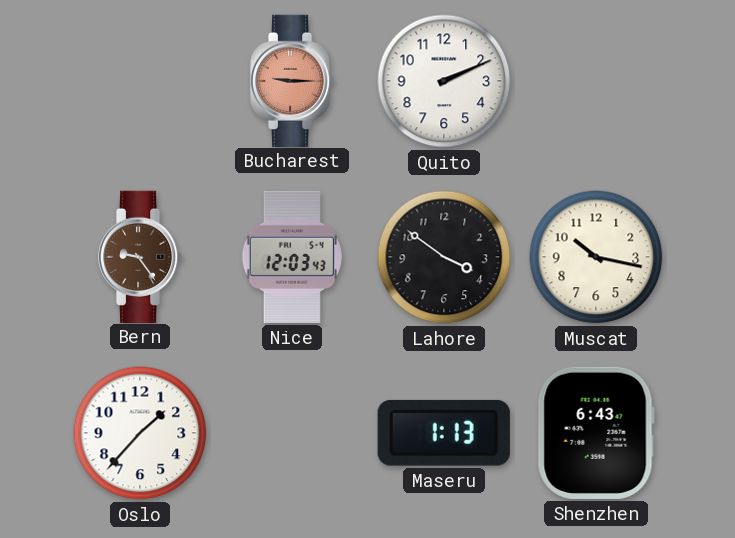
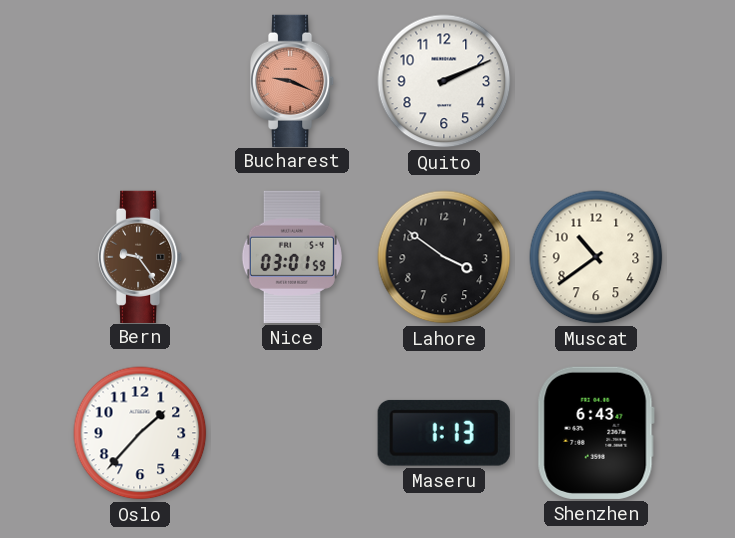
Bucharest: 9:15 -> 9:19
Nice: 12:03 -> 03:01
Muscat: 10:17 -> 10:39
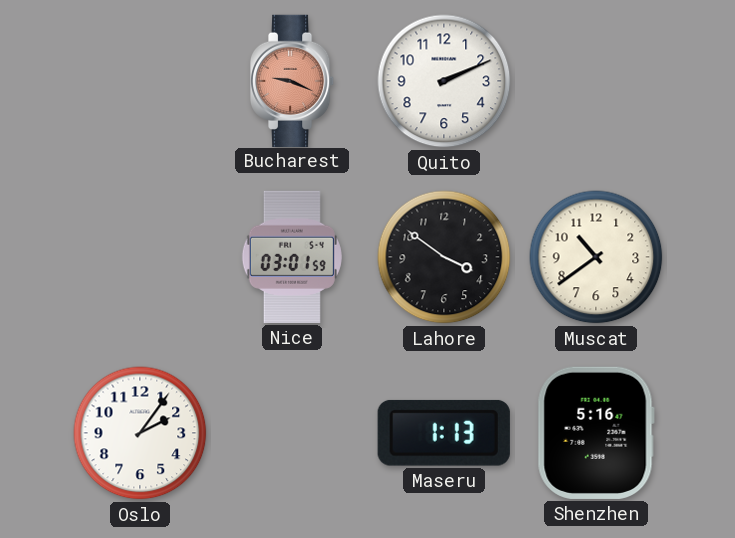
Bern: 9:24 -> none
Oslo: 1:37 -> 2:06
Shenzhen: 6:43 -> 5:16
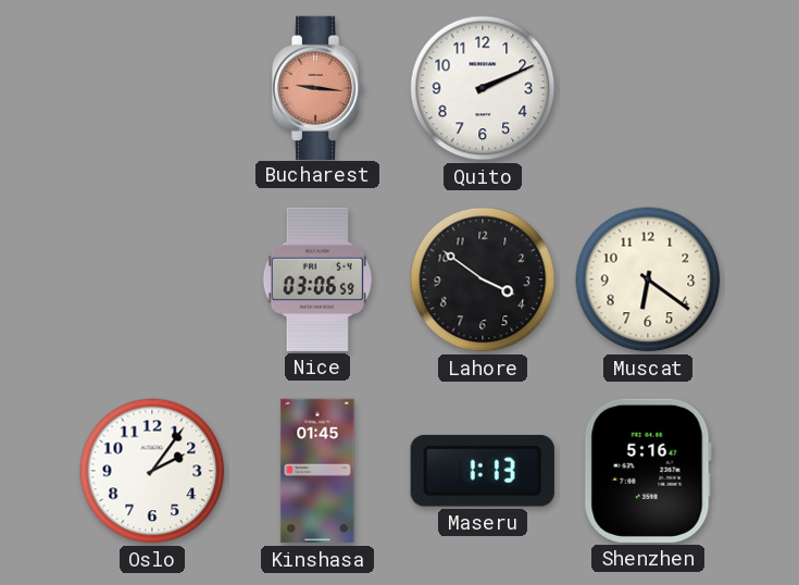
Bucharest: 9:19 -> 9:16
Nice: 03:01 -> 03:06
Muscat: 10:39 -> 6:21
Kinshasa: none -> 01:45
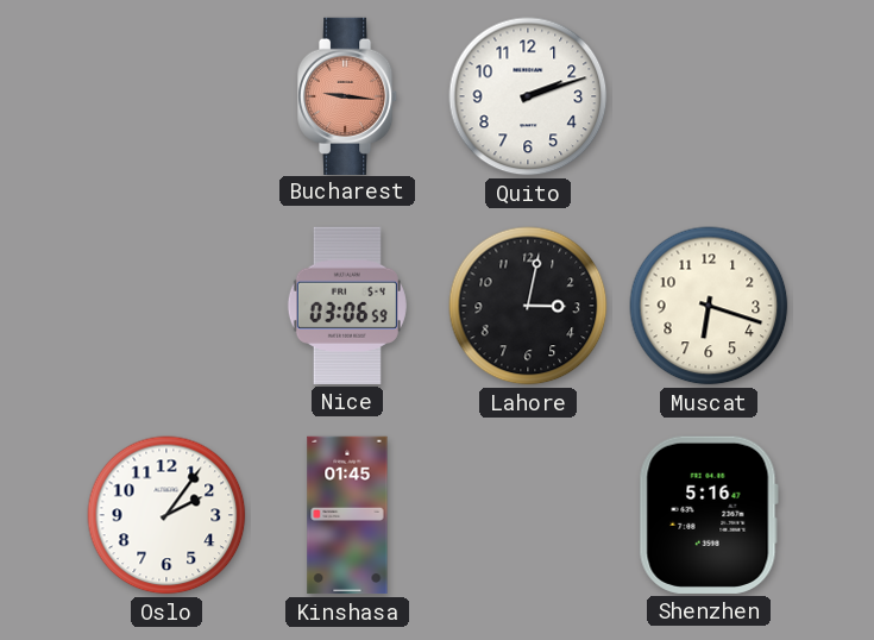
Quito: 2:11 -> 2:12
Lahore: 3:51 -> 3:02
Muscat: 6:21 -> 6:18
Maseru: 1:13 -> none
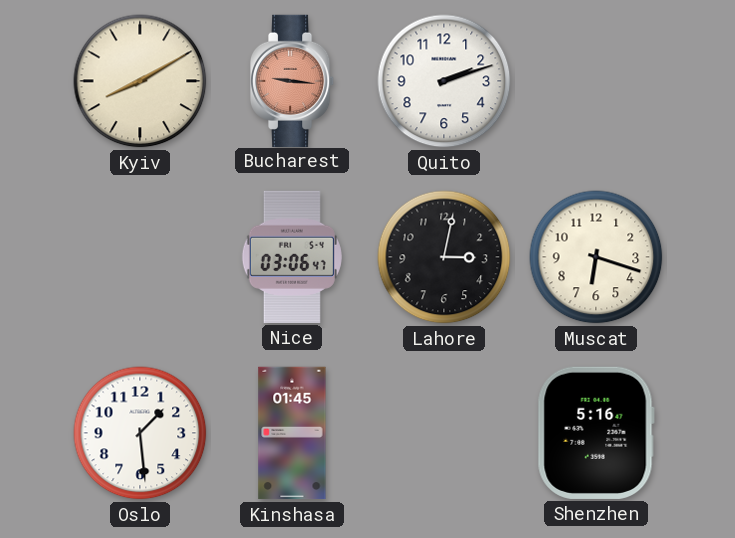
Kyiv: none -> 8:10
Nice: 03:06:59 -> 03:06:47
Oslo: 2:06 -> 1:29
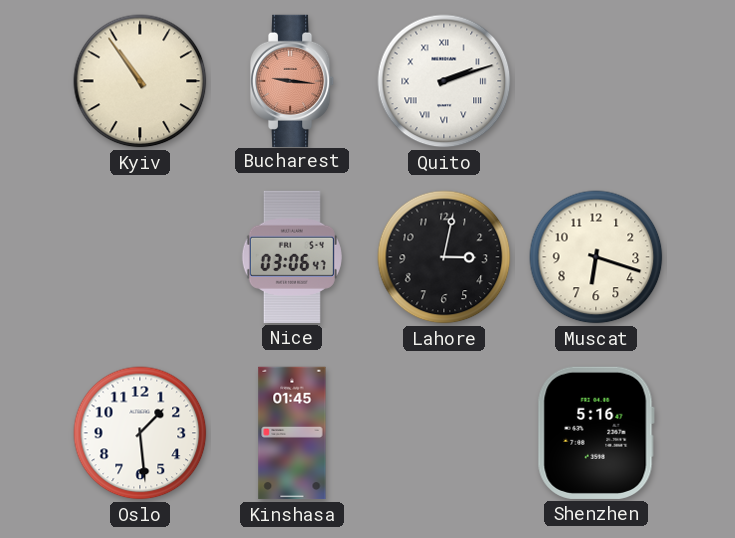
Kyiv: 8:10 -> 10:54
Quito numerals: Arabic -> Roman
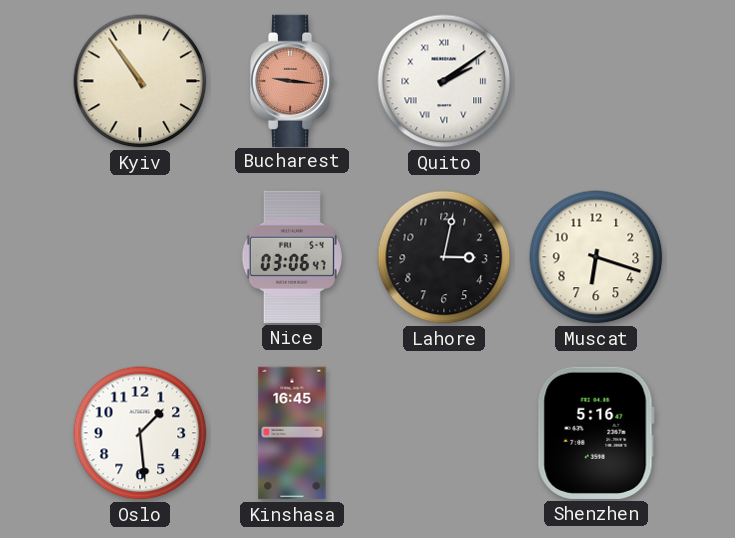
Quito: 2:12 -> 2:09
Kinshasa: 01:45 -> 16:45
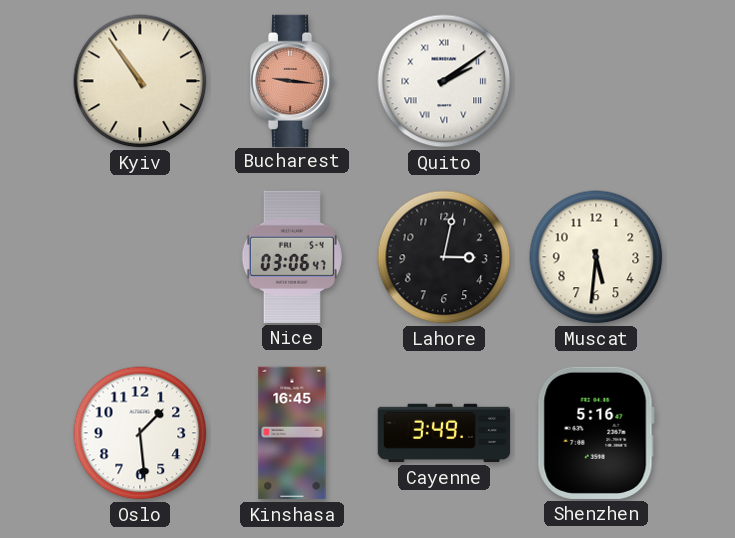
Muscat: 6:18 -> 5:31
Cayenne: none -> 3:49
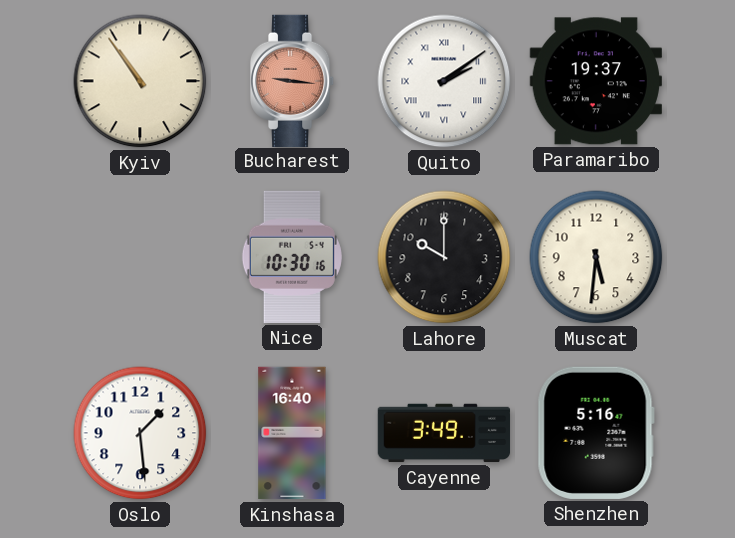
Paramaribo: none -> 19:37
Nice: 03:06 -> 10:30
Lahore: 3:02 -> 10:00
Kinshasa: 16:45 -> 16:40
